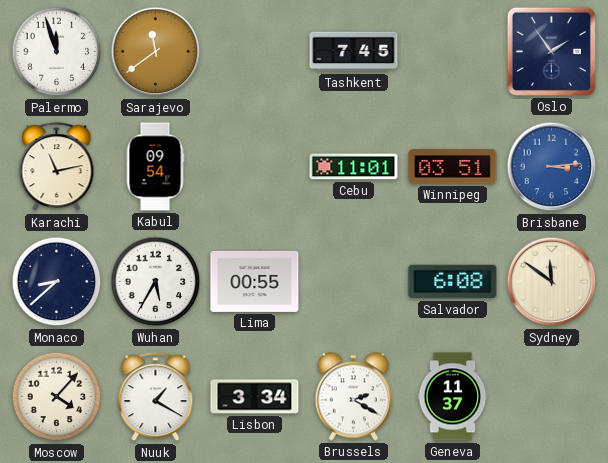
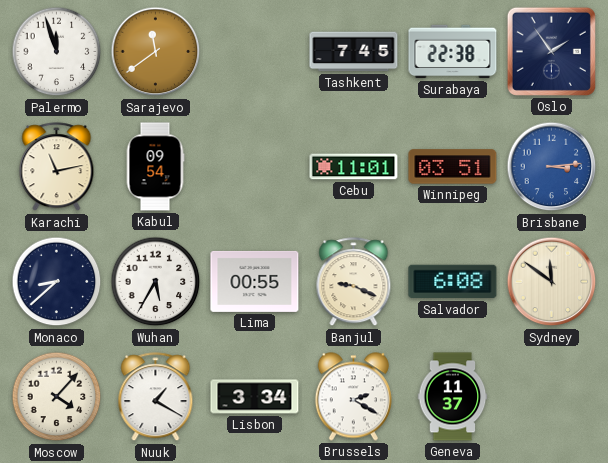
Surabaya: none -> 22:38
Banjul: none -> 9:19
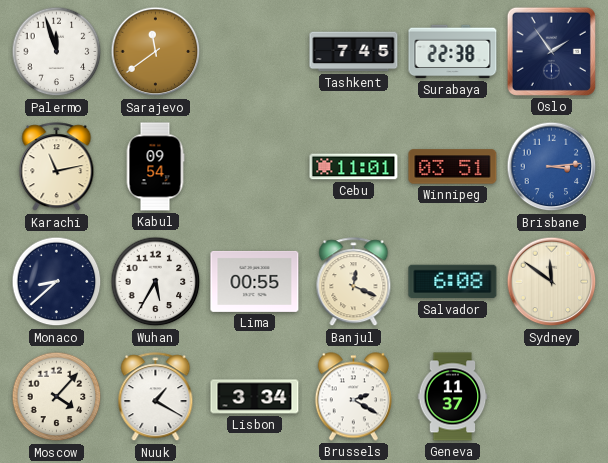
Banjul: 9:19 -> 12:19
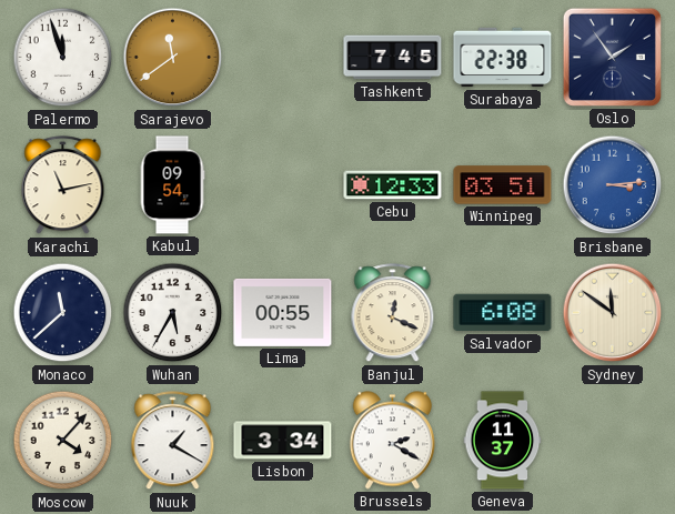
Cebu: 11:01 -> 12:33
Monaco: 8:38 -> 11:38
